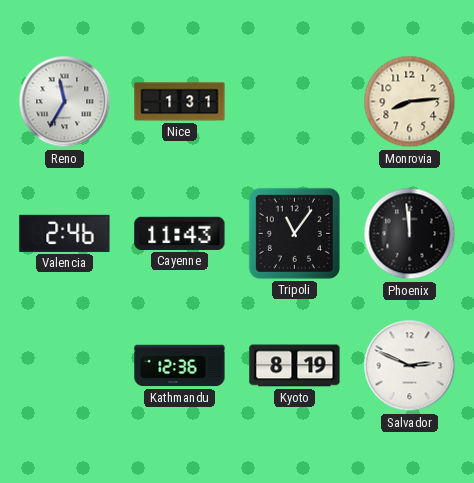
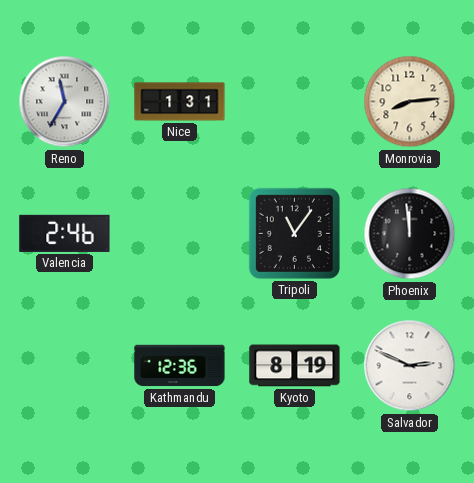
Cayenne: 11:43 -> none
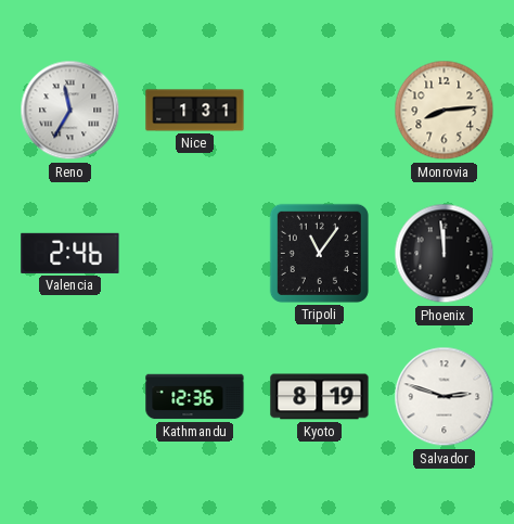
Salvador: 2:49 -> 2:48
